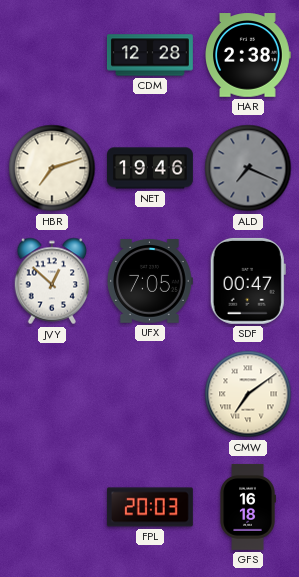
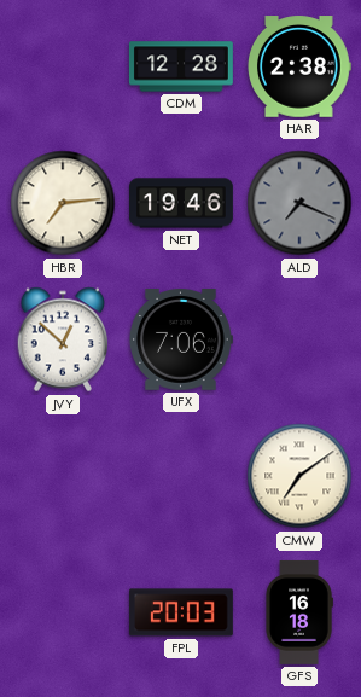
HBR: 7:12 -> 7:14
UFX: 7:05 -> 7:06
SDF: 00:47 -> none
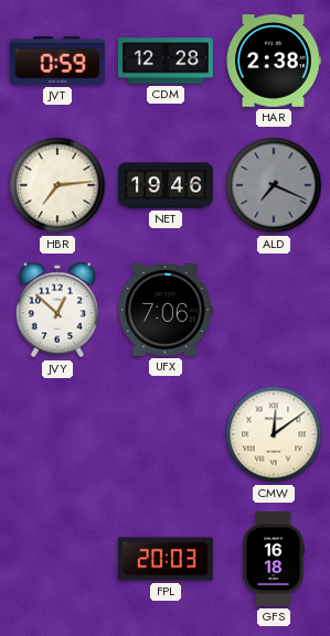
JVT: none -> 0:59
CMW: 7:09 -> 12:09
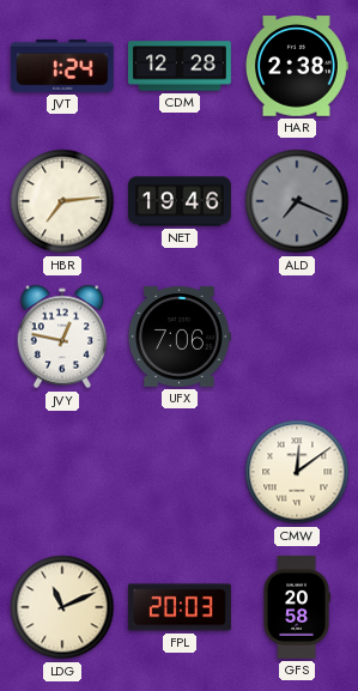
JVT: 0:59 -> 1:24
JVY: 12:52 -> 12:47
LDG: none -> 11:11
GFS: 16:18 -> 20:58
